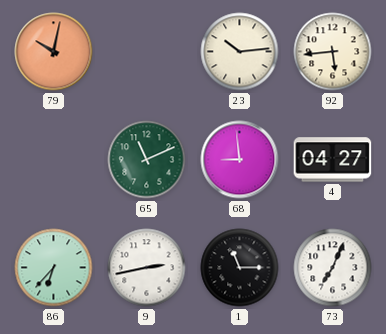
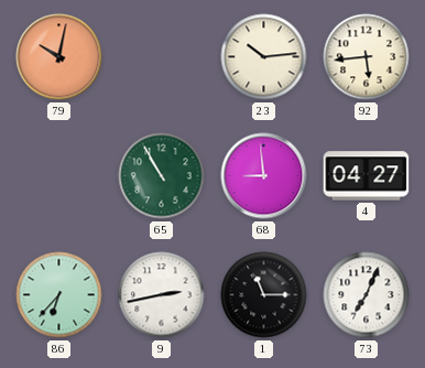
65: 11:11 -> 10:55
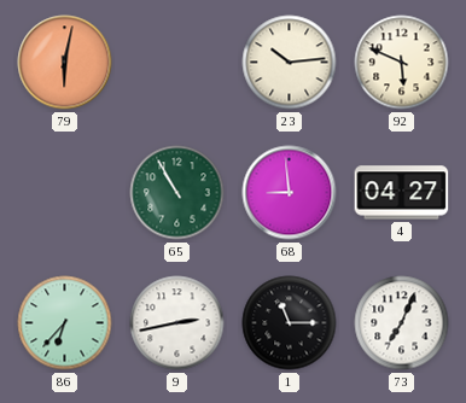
79: 10:02 -> 6:02
92: 5:44 -> 5:49
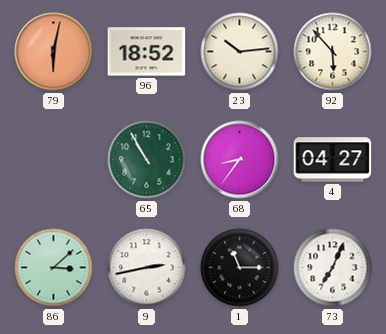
96: none -> 18:52
92: 5:49 -> 5:53
68: 8:59 -> 8:36
86: 6:37 -> 3:08
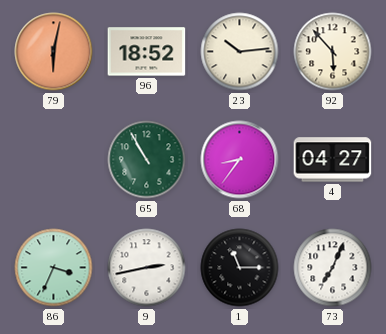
86: 3:08 -> 3:34
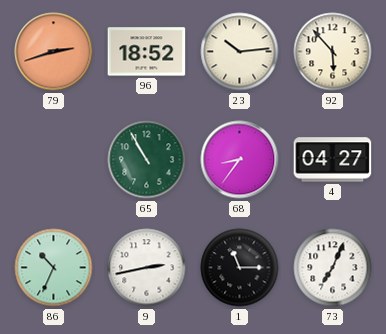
79: 6:02 -> 2:42
86: 3:34 -> 10:34
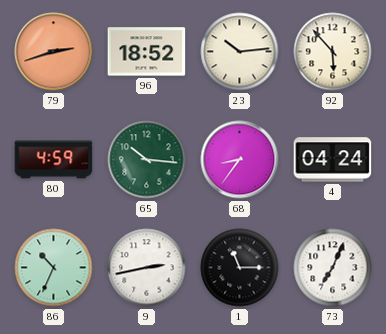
80: none -> 4:59
65: 10:55 -> 10:16
4: 04:27 -> 04:24
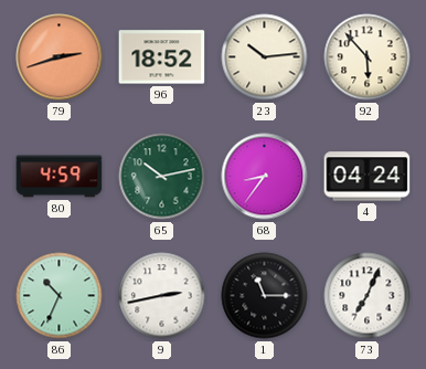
65: 10:16 -> 10:13
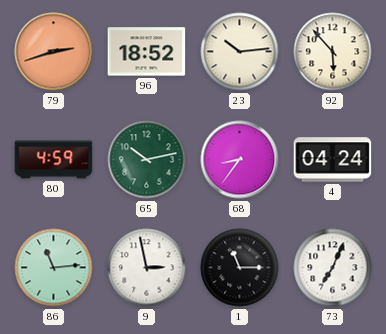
86: 10:34 -> 11:14
9: 2:43 -> 2:58
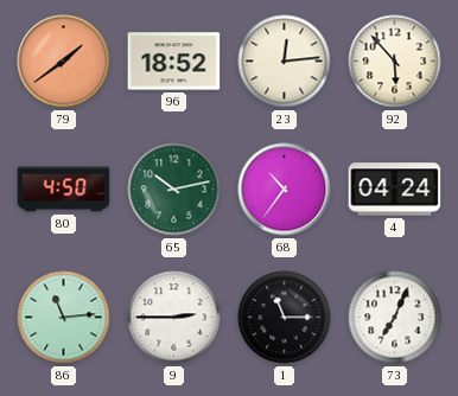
79: 2:42 -> 1:39
23: 10:14 -> 12:14
80: 4:59 -> 4:50
68: 8:36 -> 10:36
9: 2:58 -> 2:45
